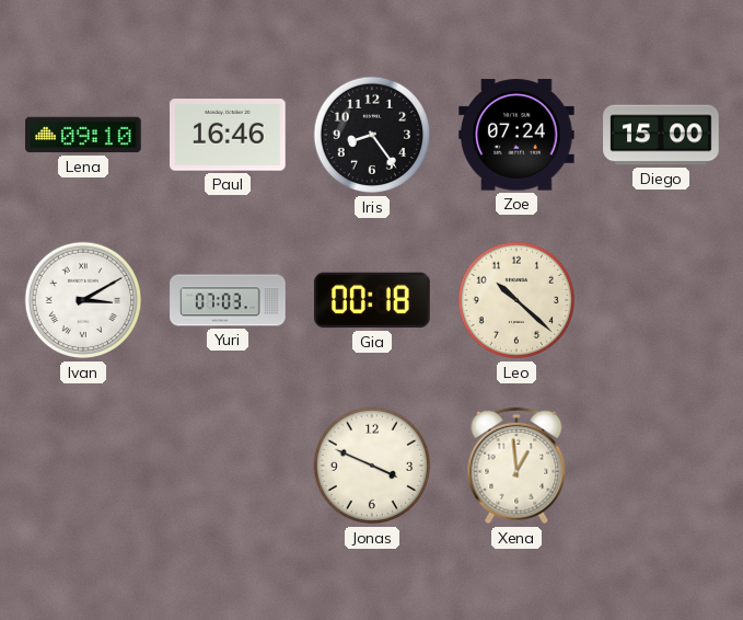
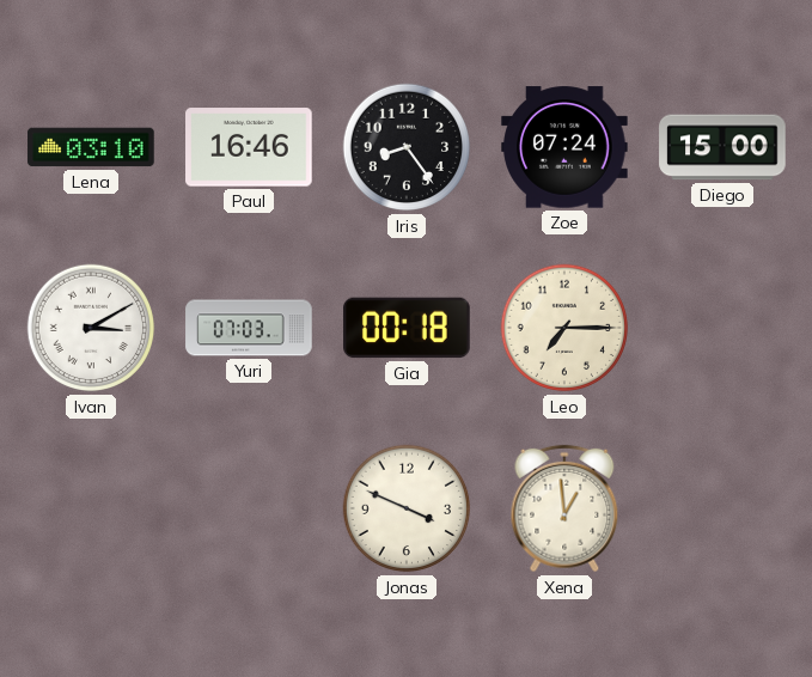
Lena: 09:10 -> 03:10
Leo: 10:22 -> 7:15
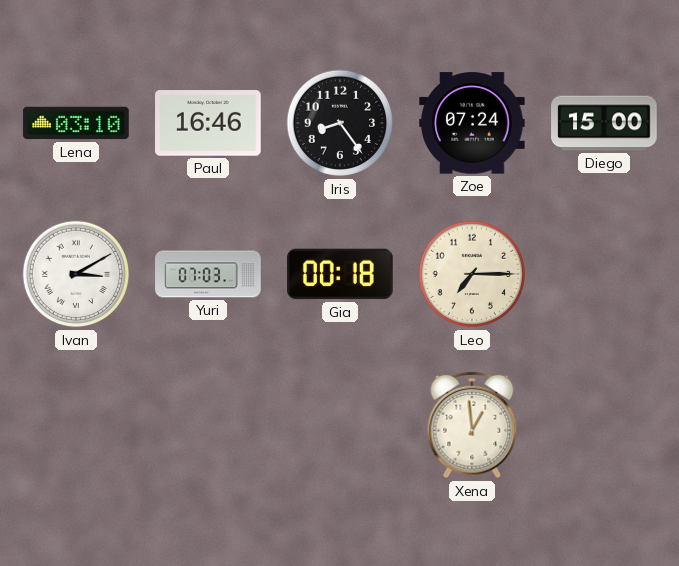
Jonas: 3:49 -> none
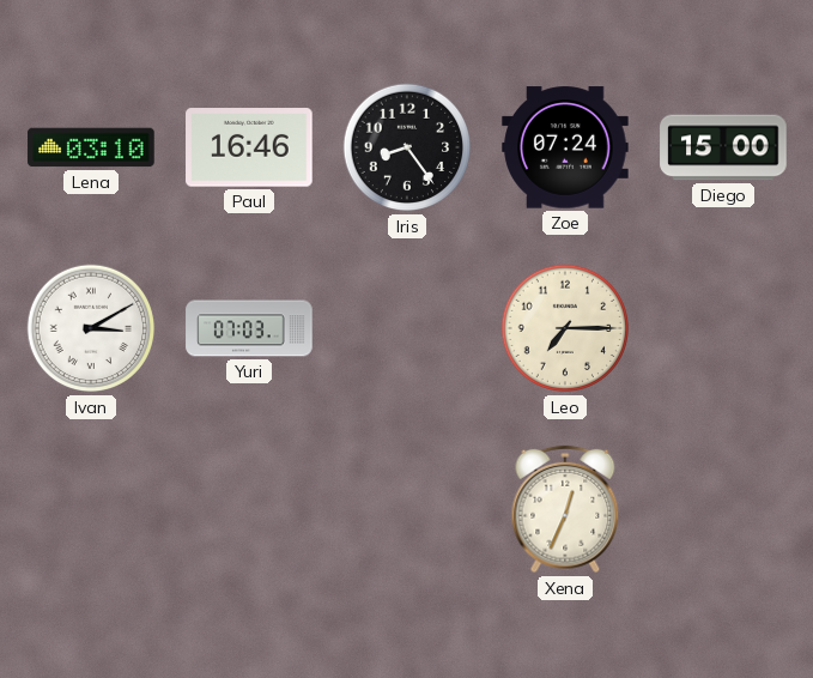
Gia: 00:18 -> none
Xena: 12:59 -> 12:34
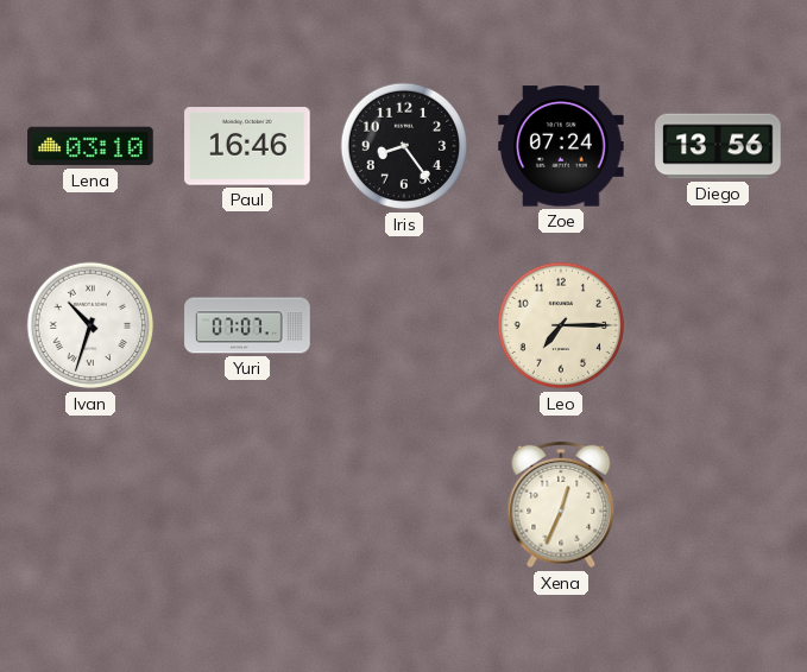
Diego: 15:00 -> 13:56
Ivan: 3:10 -> 10:33
Yuri: 07:03 -> 07:07
